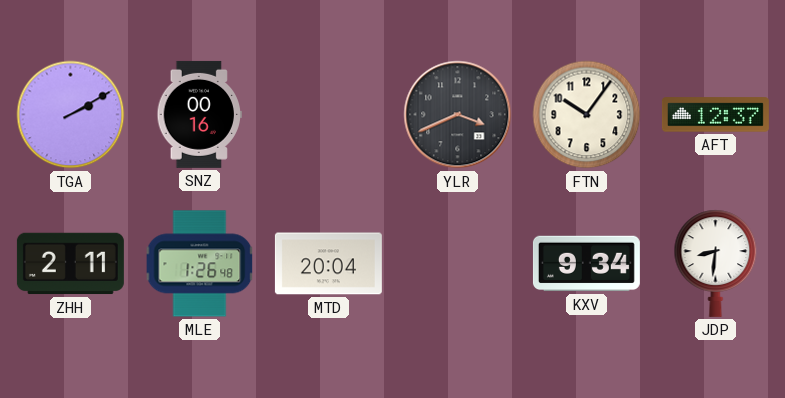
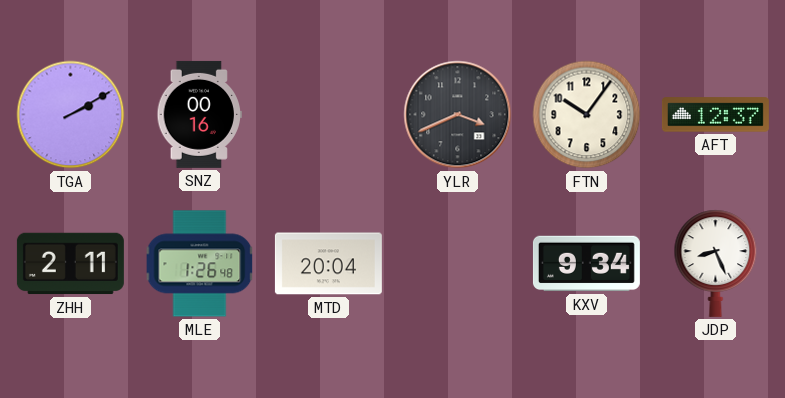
JDP: 8:31 -> 8:26
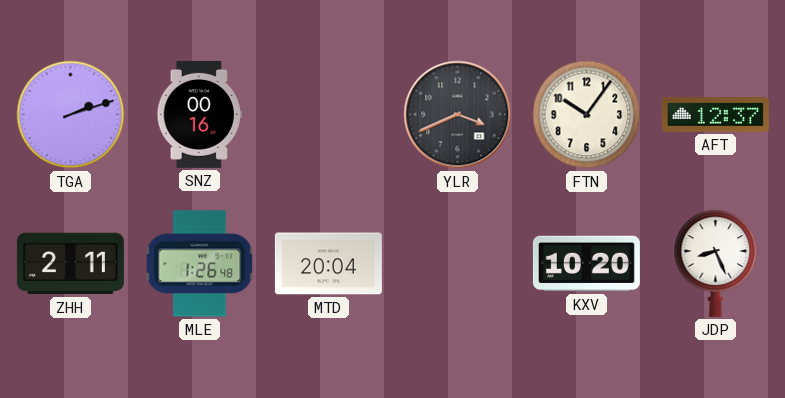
TGA: 2:10 -> 2:12
KXV: 9:34 -> 10:20
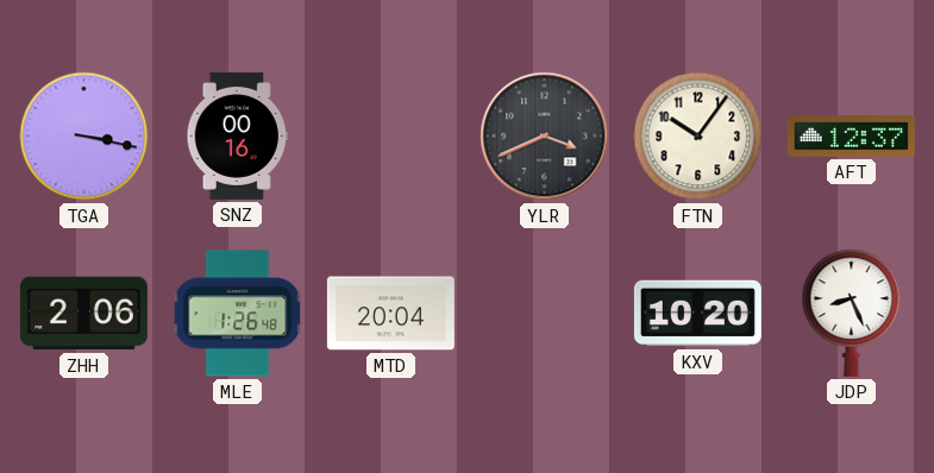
TGA: 2:12 -> 3:17
ZHH: 2:11 -> 2:06
